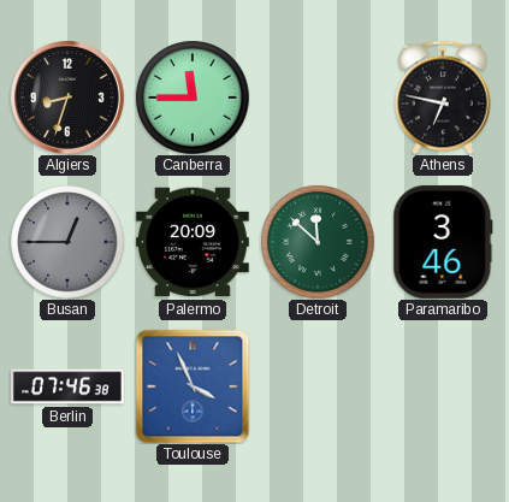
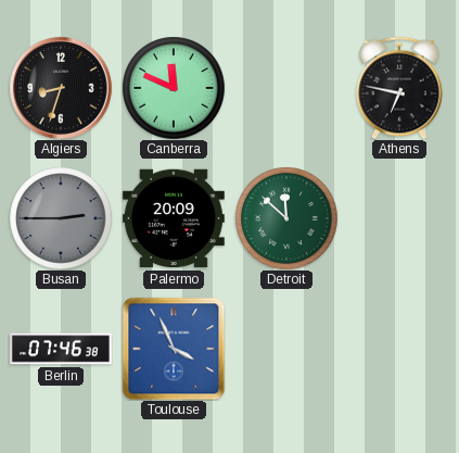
Canberra: 11:45 -> 11:49
Busan: 12:45 -> 2:45
Paramaribo: 3:46 -> none
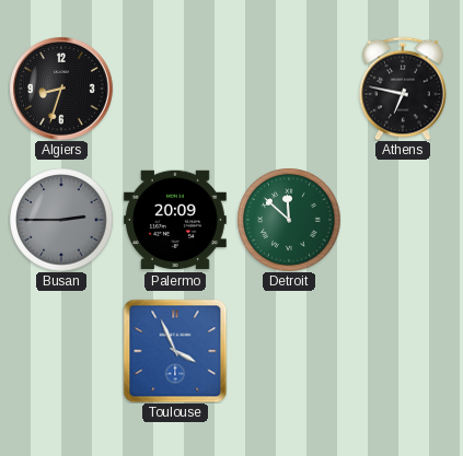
Canberra: 11:49 -> none
Berlin: 07:46 -> none
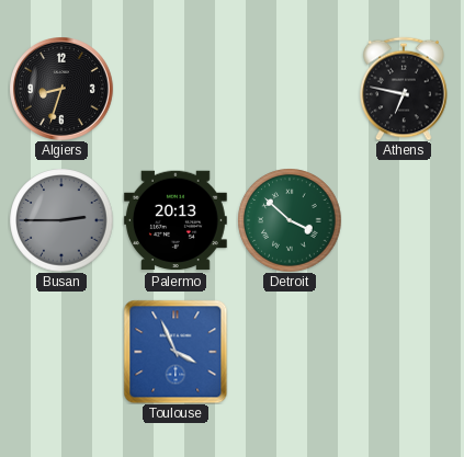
Palermo: 20:09 -> 20:13
Detroit: 11:52 -> 3:52
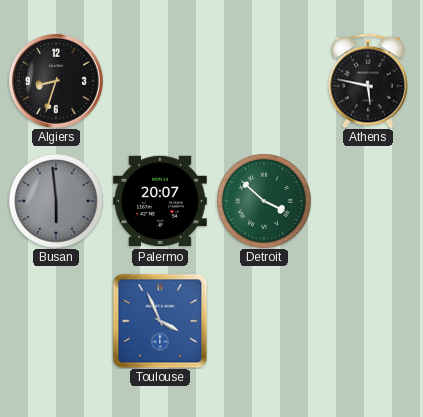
Athens: 6:47 -> 5:47
Busan: 2:45 -> 5:59
Palermo: 20:13 -> 20:07
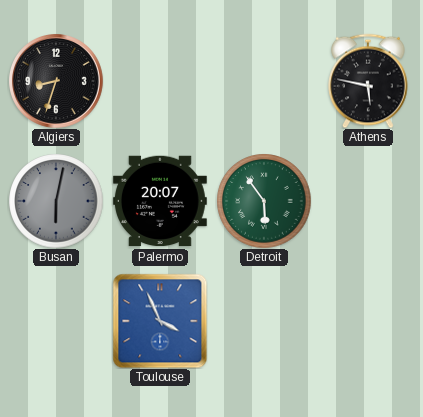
Busan: 5:59 -> 6:02
Detroit: 3:52 -> 5:54
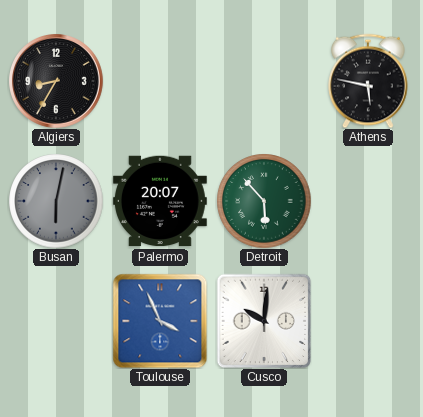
Algiers: 8:33 -> 8:35
Detroit: 5:54 -> 5:53
Cusco: none -> 10:01
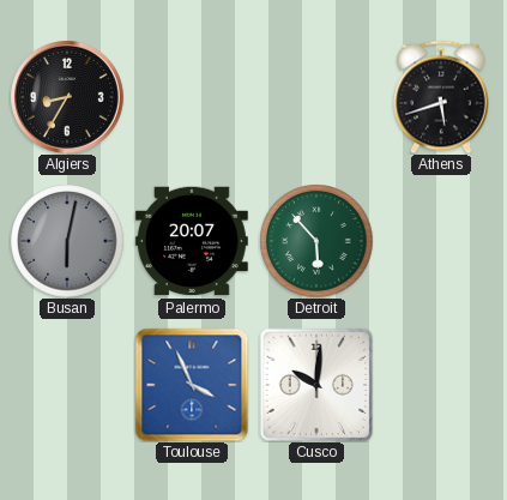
Athens: 5:47 -> 5:42
